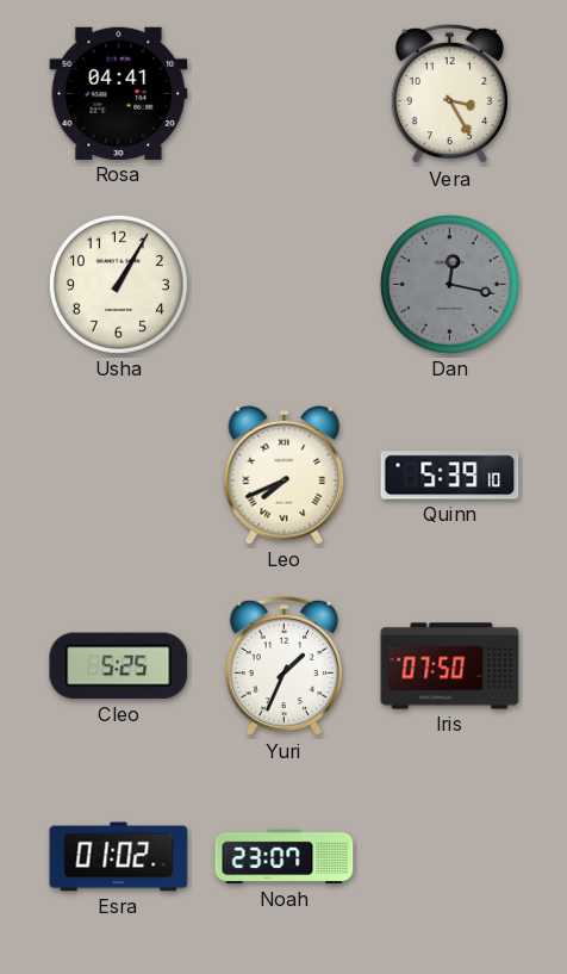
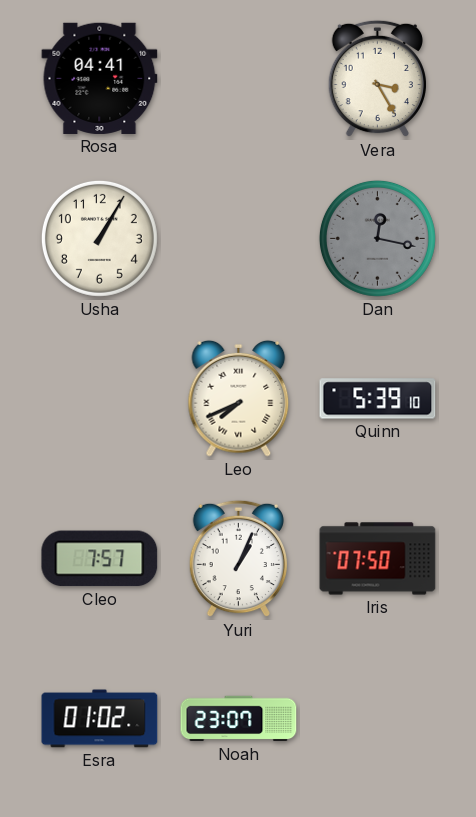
Cleo: 5:25 -> 7:57
Yuri: 1:34 -> 1:04
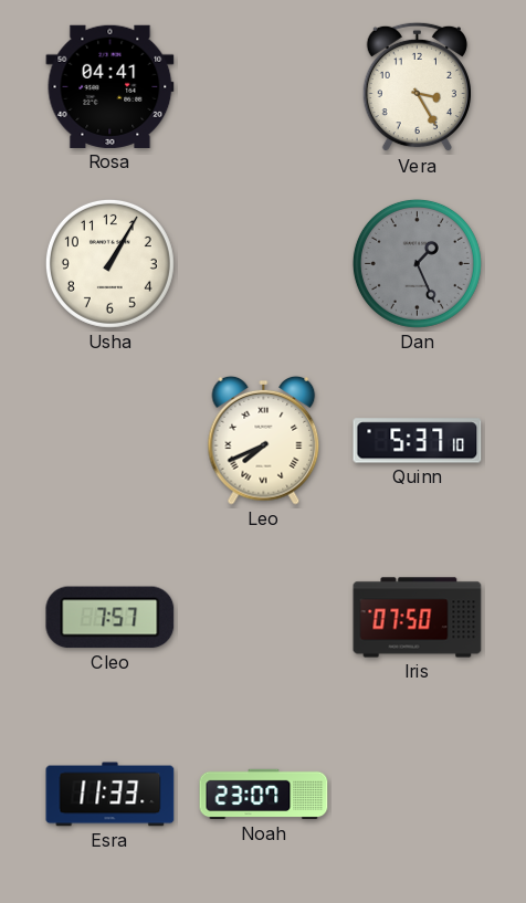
Dan: 12:17 -> 1:26
Quinn: 5:39 -> 5:37
Yuri: 1:04 -> none
Esra: 01:02 -> 11:33
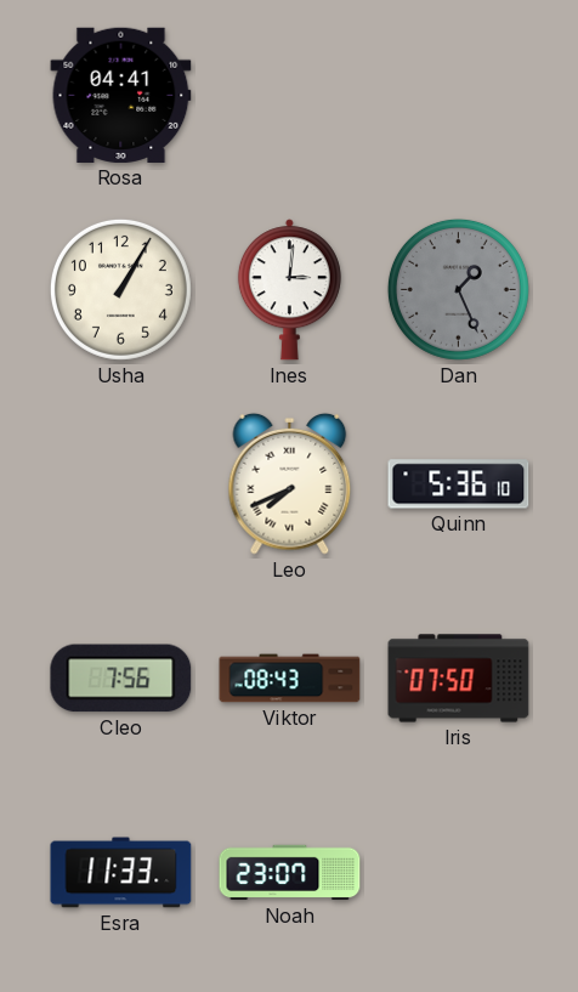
Vera: 3:25 -> none
Ines: none -> 3:01
Quinn: 5:37 -> 5:36
Cleo: 7:57 -> 7:56
Viktor: none -> 08:43
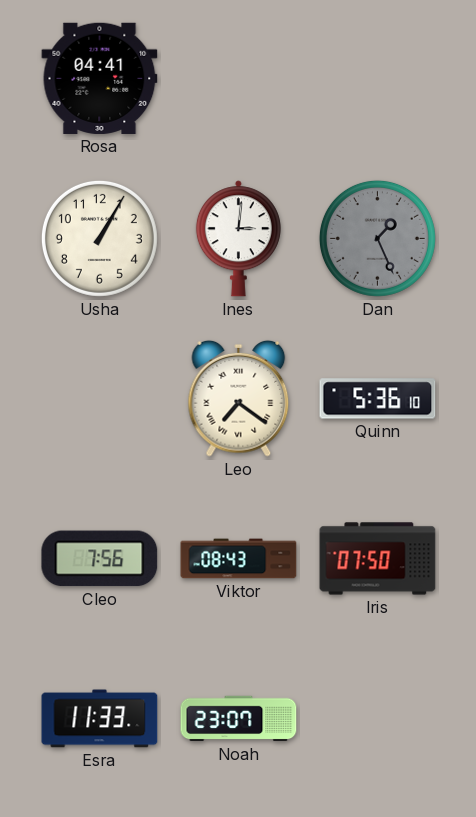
Leo: 7:41 -> 7:21
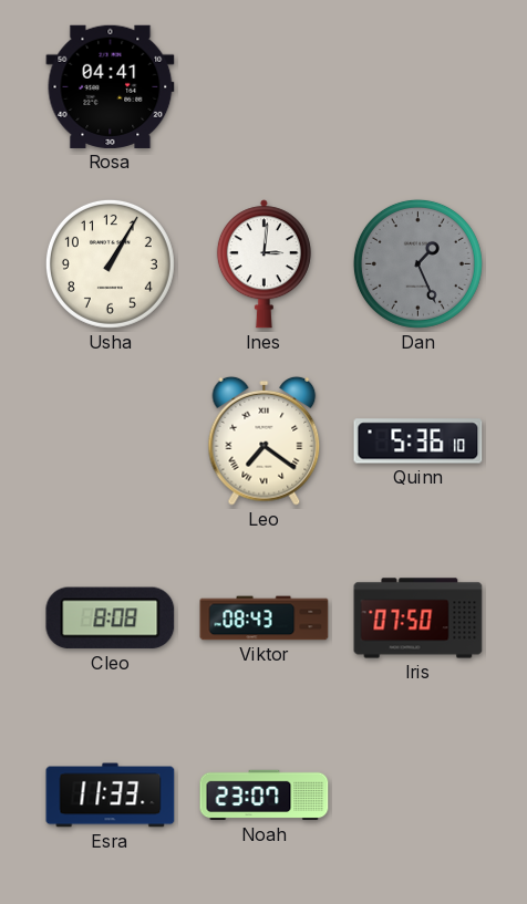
Cleo: 7:56 -> 8:08
